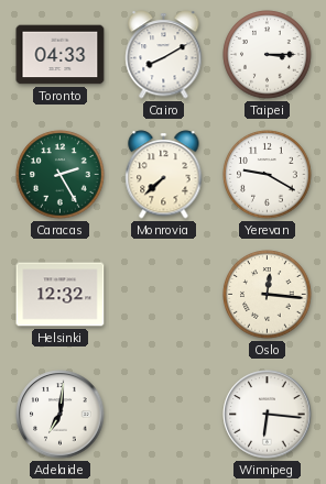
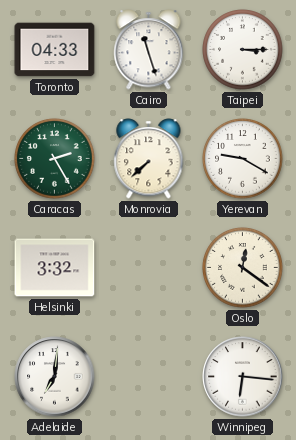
Cairo: 8:10 -> 11:27
Helsinki: 12:32 -> 3:32
Oslo: 12:16 -> 12:21
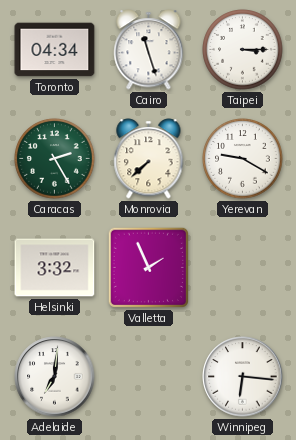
Toronto: 04:33 -> 04:34
Valletta: none -> 1:56
Oslo: 12:21 -> none
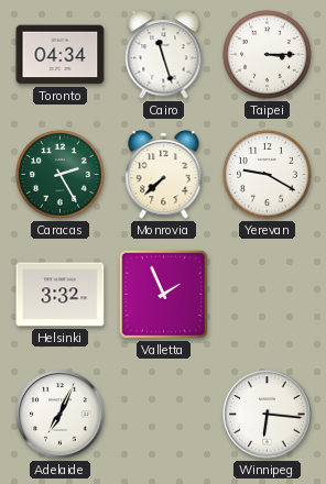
Adelaide: 7:01 -> 7:04
